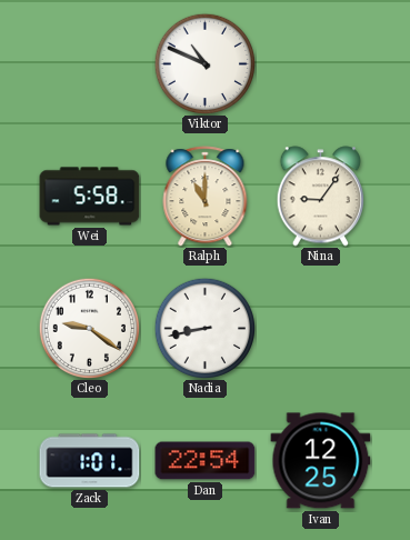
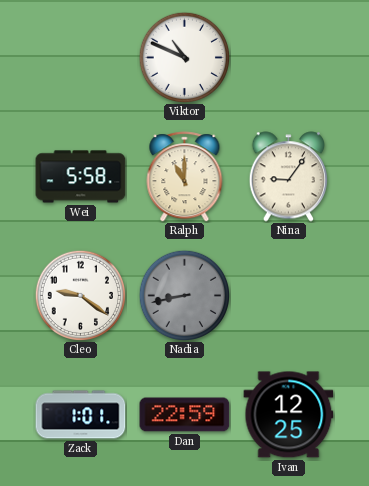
Nadia dial: white -> grey
Dan: 22:54 -> 22:59
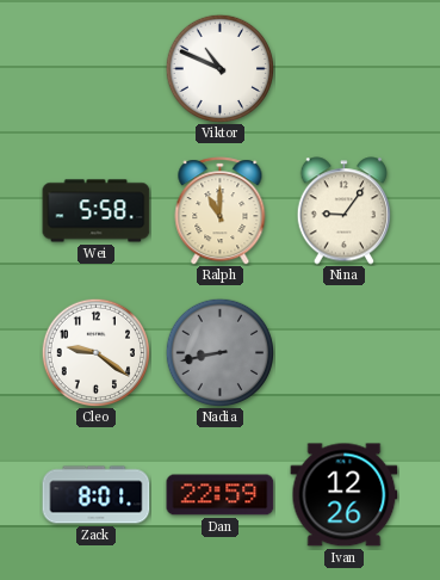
Zack: 1:01 -> 8:01
Ivan: 12:25 -> 12:26
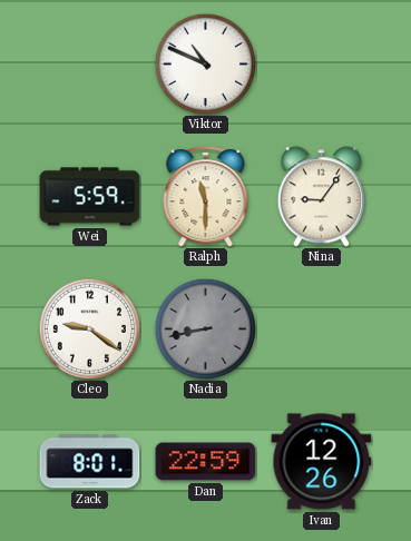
Wei: 5:58 -> 5:59
Ralph: 11:00 -> 11:30
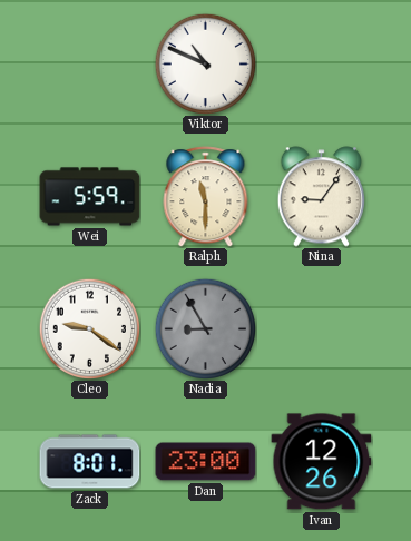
Nadia: 8:43 -> 8:55
Dan: 22:59 -> 23:00
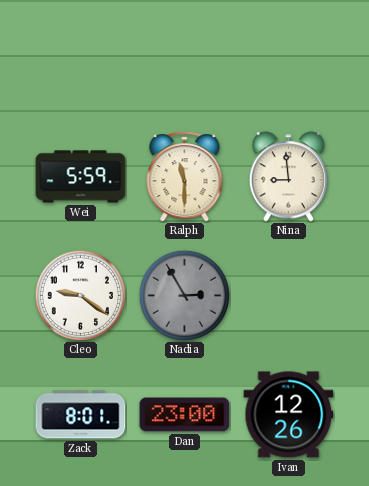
Viktor: 10:49 -> none
Nina: 9:06 -> 8:59
Nadia: 8:55 -> 2:55
